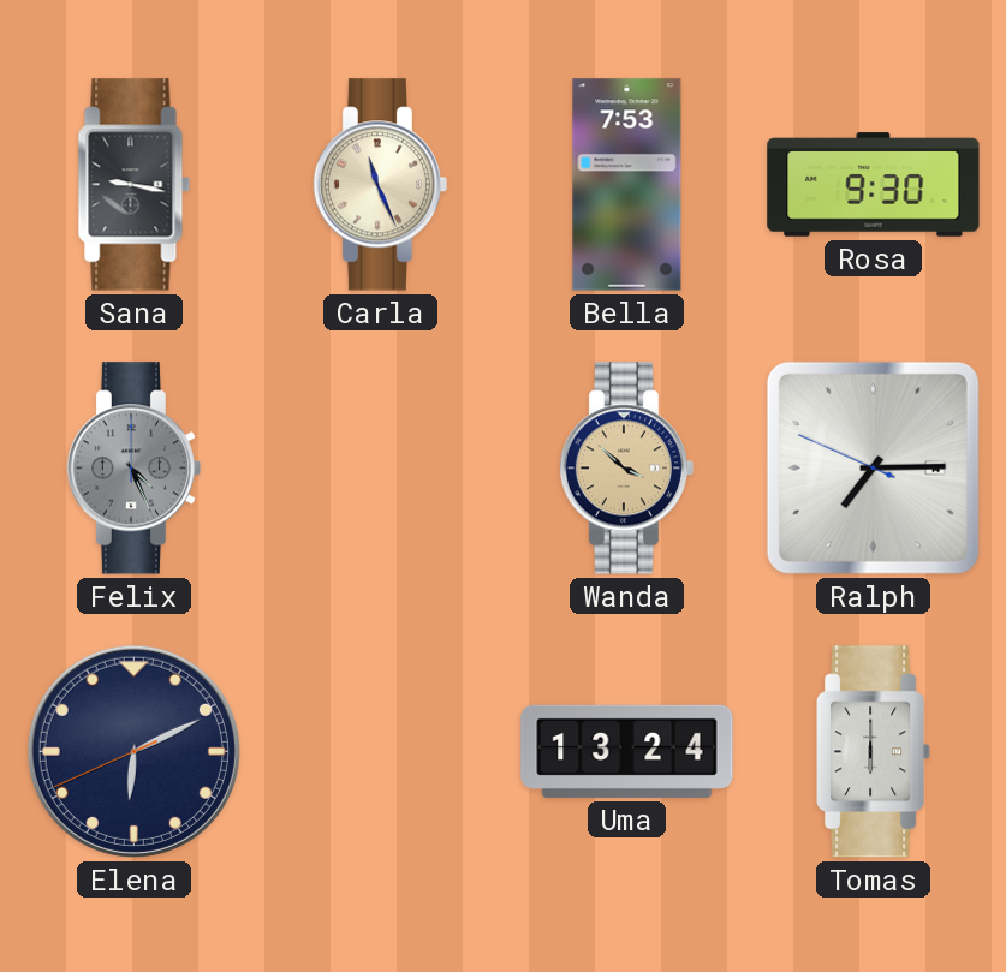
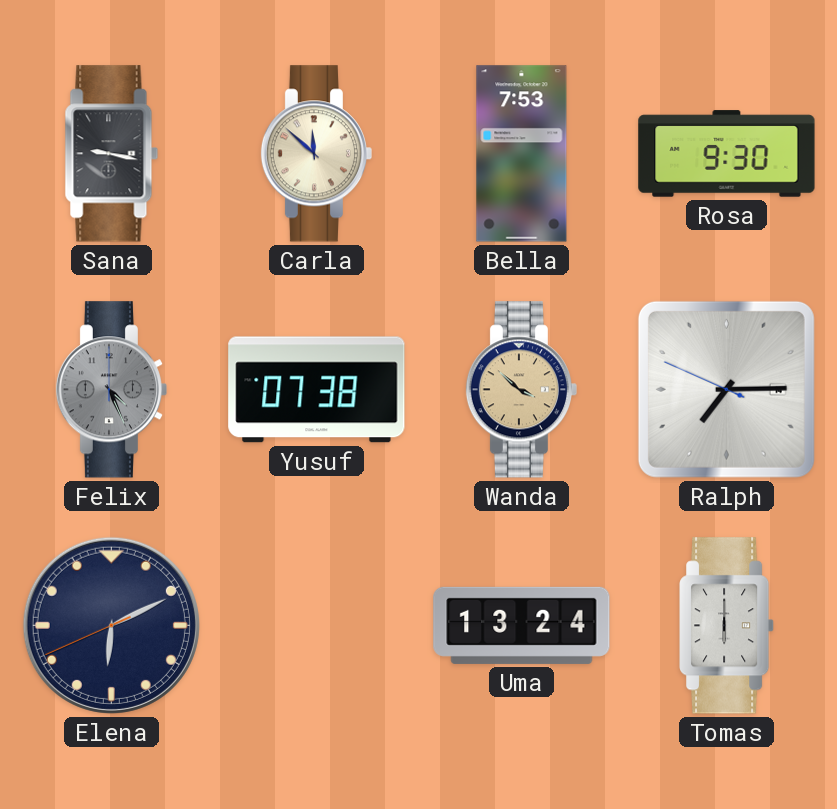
Carla: 11:26 -> 11:52
Yusuf: none -> 07:38
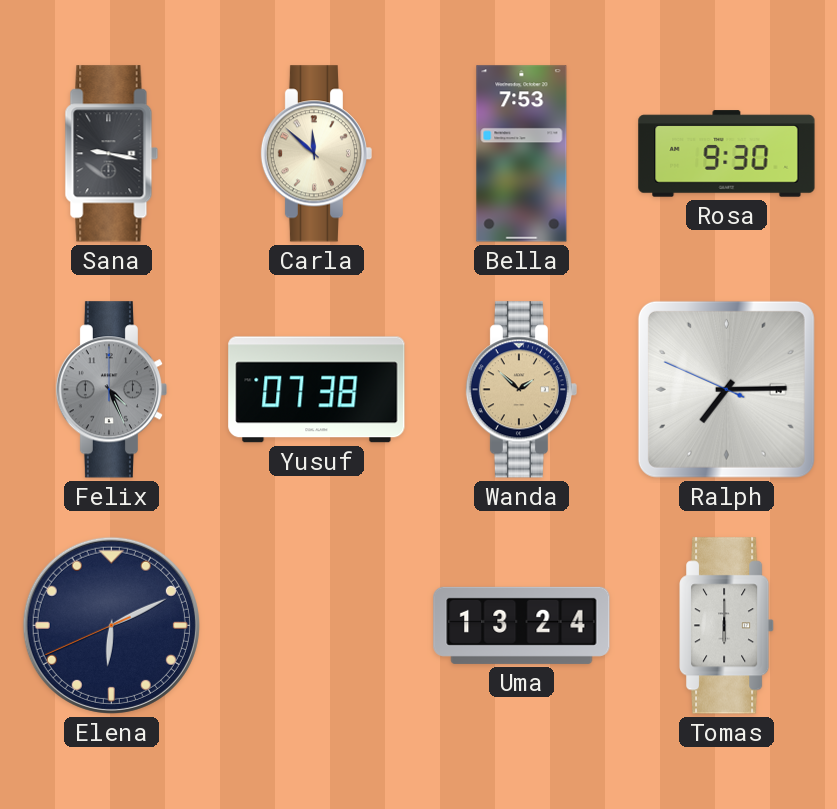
Wanda: 3:52 -> 1:52
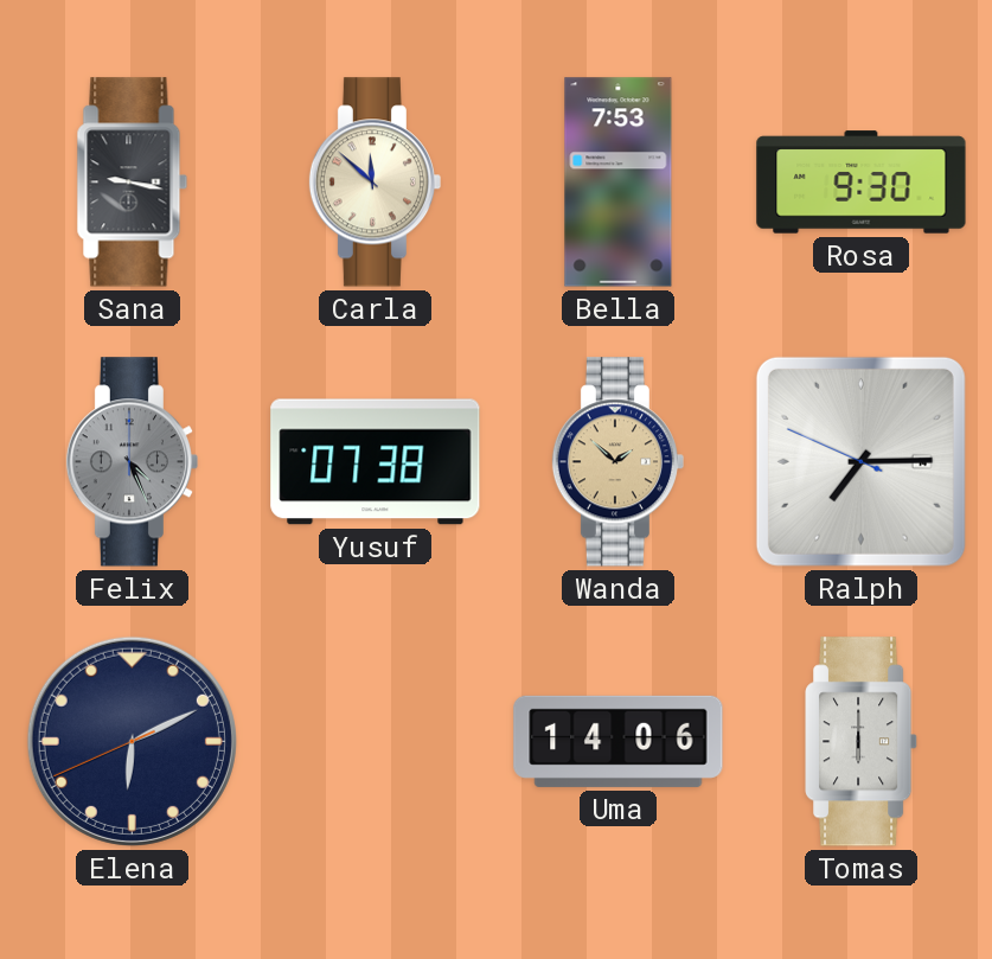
Uma: 13:24 -> 14:06
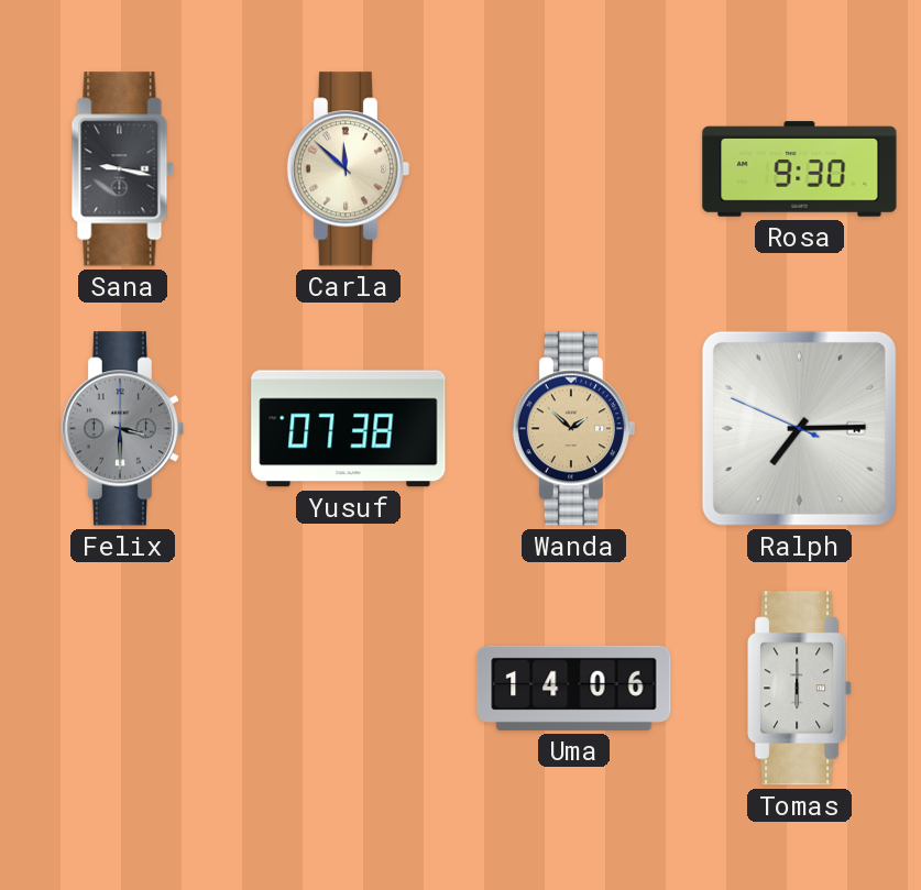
Bella: 7:53 -> none
Felix: 4:26 -> 3:30
Elena: 6:10 -> none
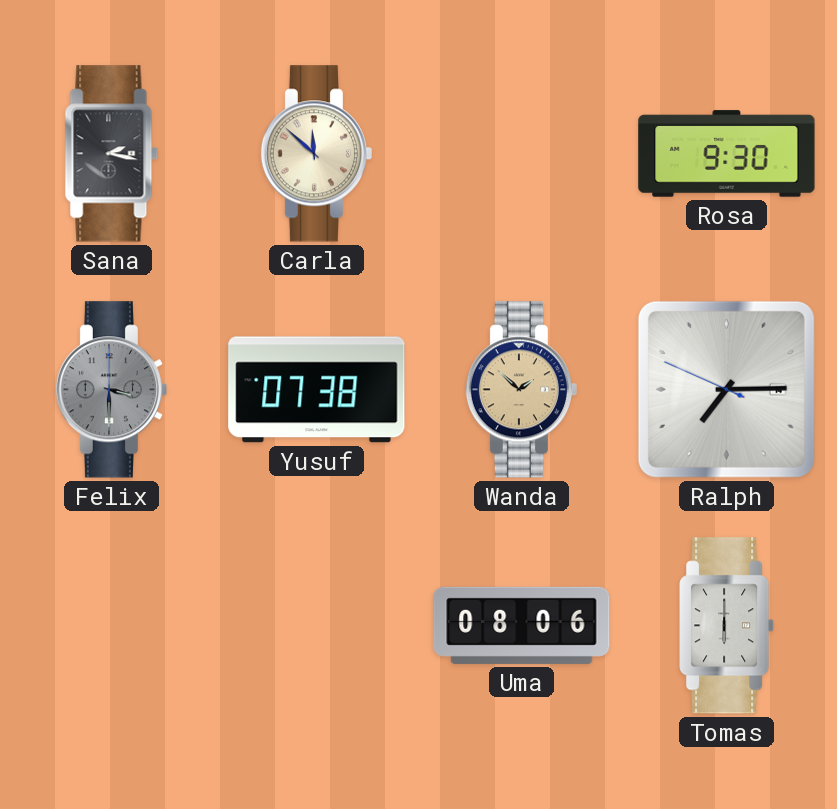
Sana: 9:17 -> 2:17
Uma: 14:06 -> 08:06
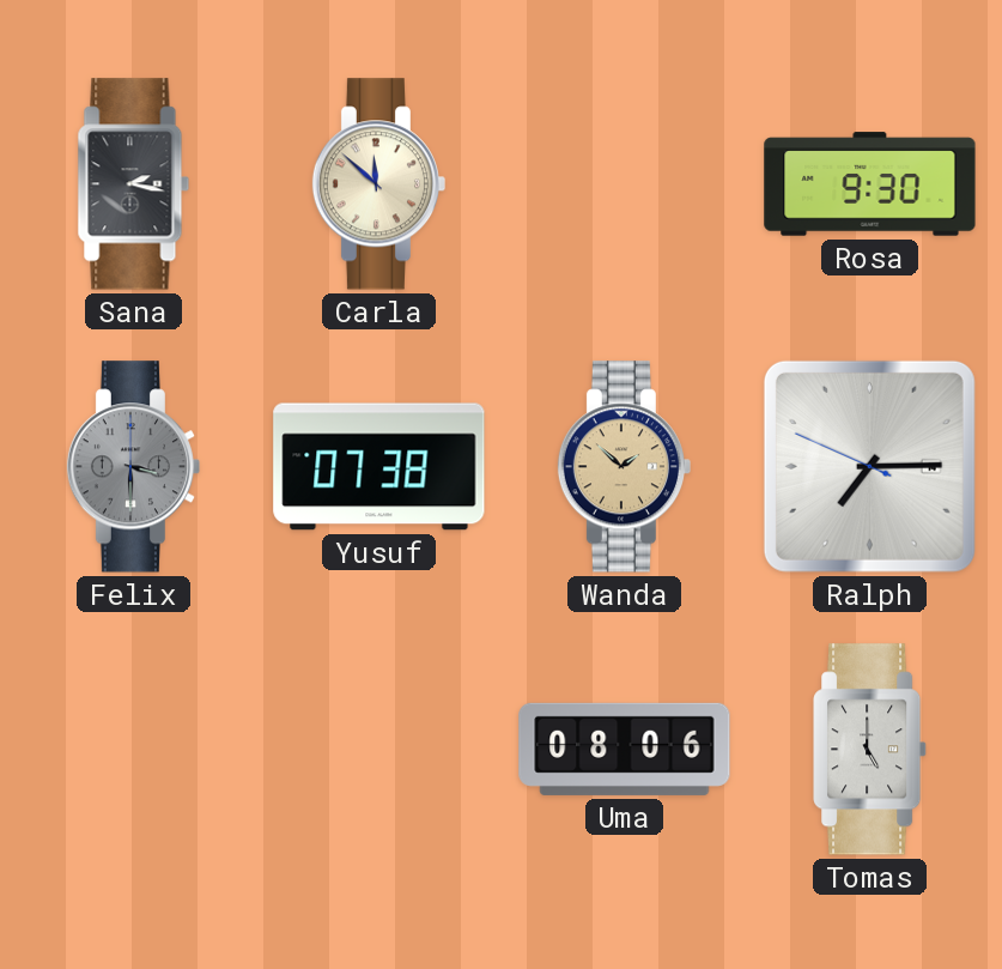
Tomas: 6:00 -> 5:00
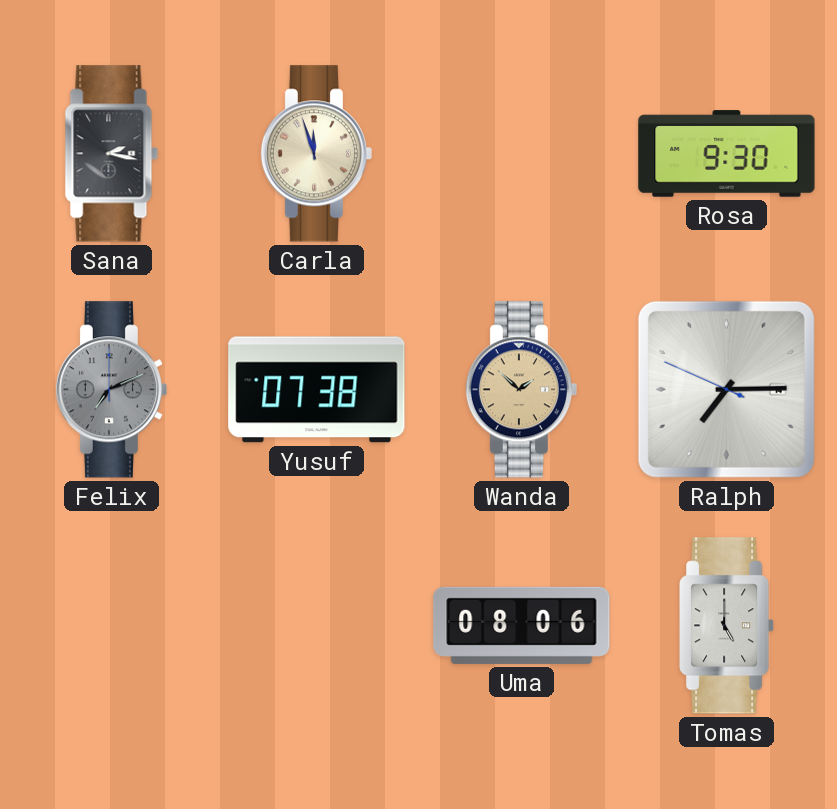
Carla: 11:52 -> 11:57
Felix: 3:30 -> 7:11
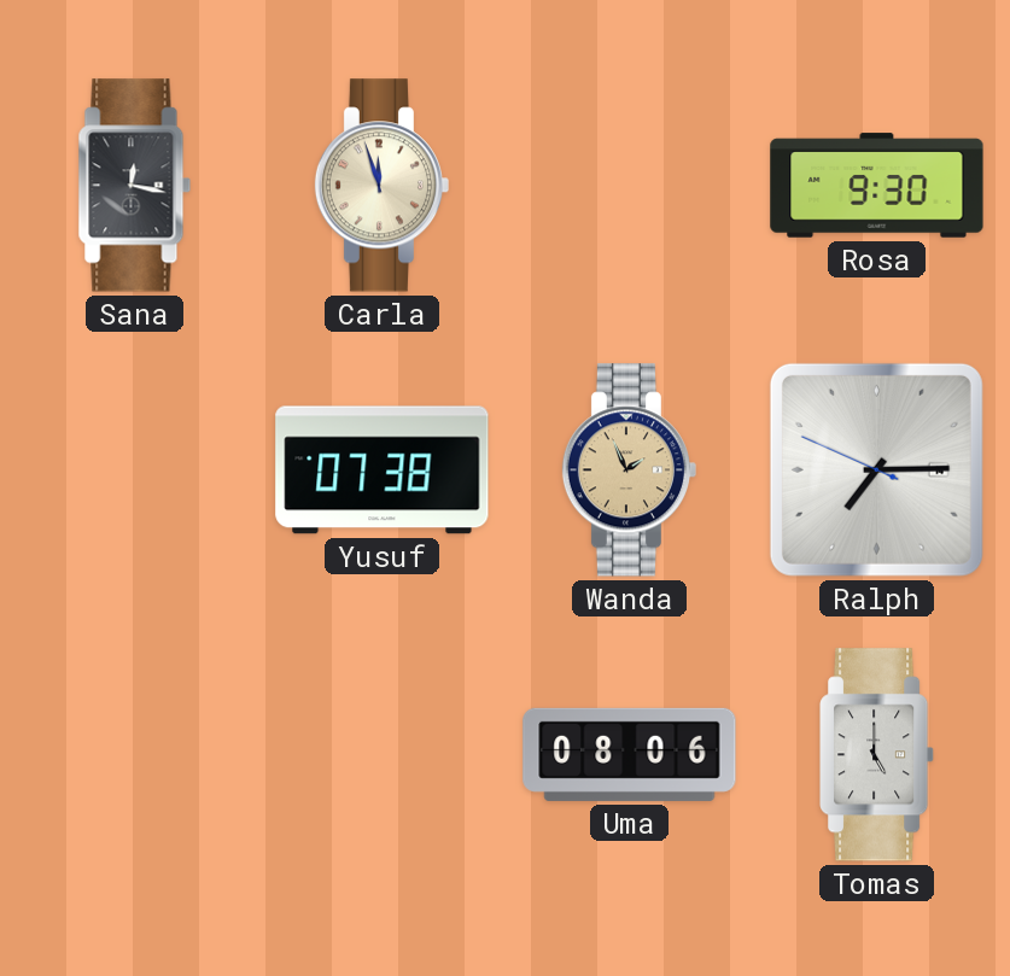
Sana: 2:17 -> 12:17
Felix: 7:11 -> none
Wanda: 1:52 -> 1:56
